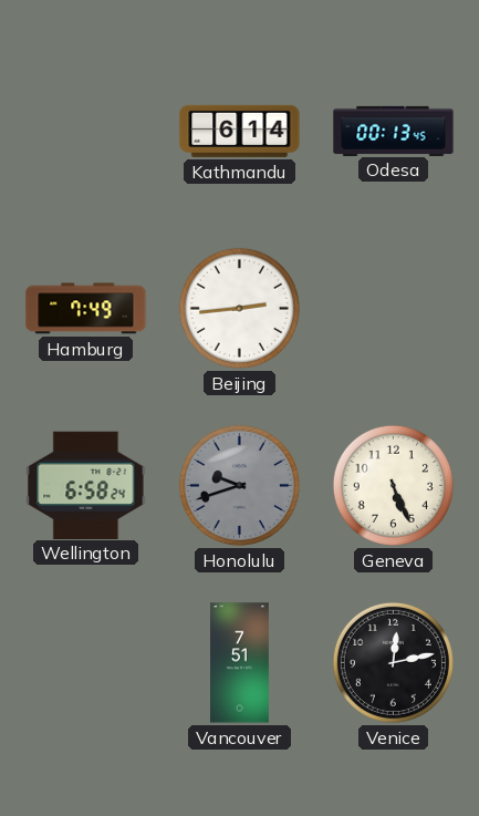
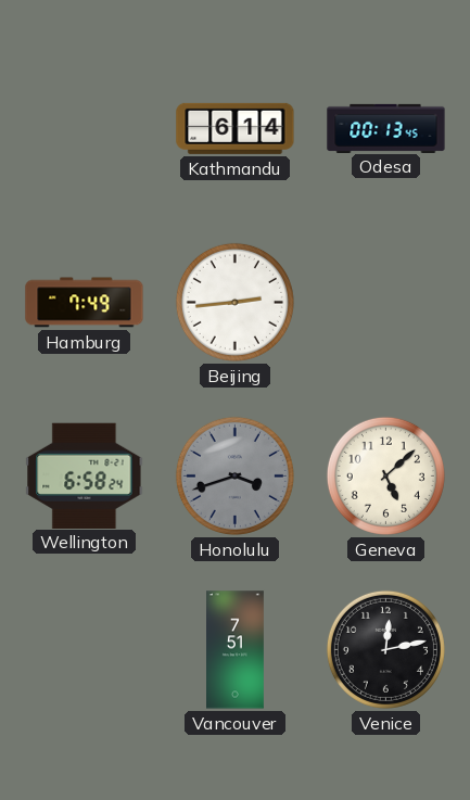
Honolulu: 9:42 -> 3:42
Geneva: 5:26 -> 5:08
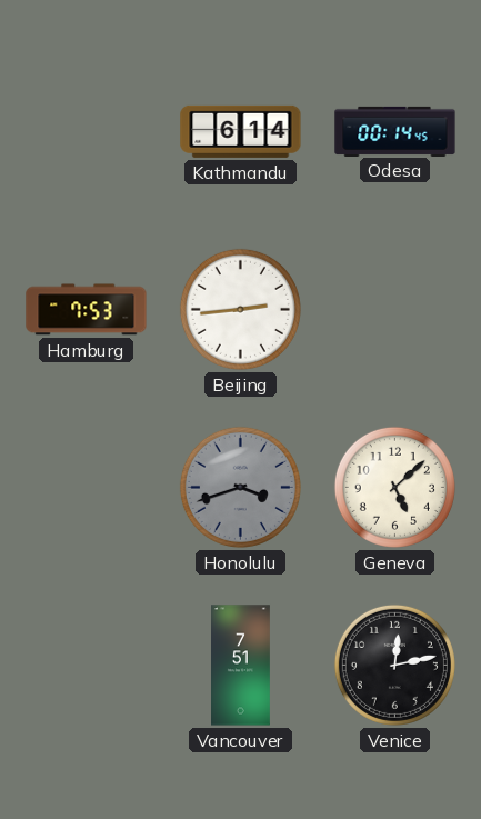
Odesa: 00:13 -> 00:14
Hamburg: 7:49 -> 7:53
Wellington: 6:58 -> none
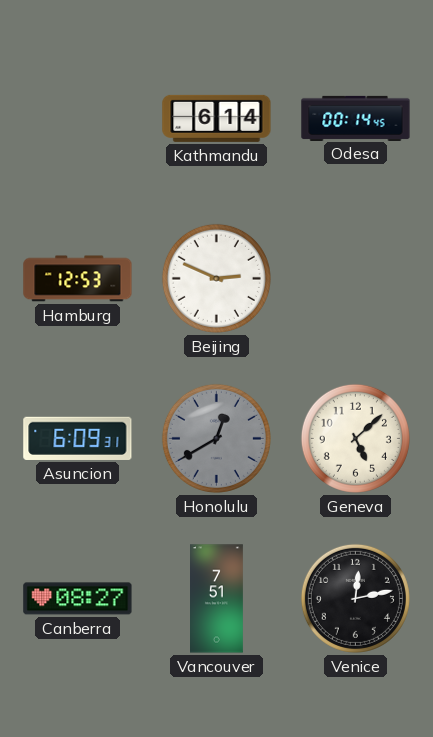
Hamburg: 7:53 -> 12:53
Beijing: 2:44 -> 2:49
Asuncion: none -> 6:09
Honolulu: 3:42 -> 12:40
Canberra: none -> 08:27
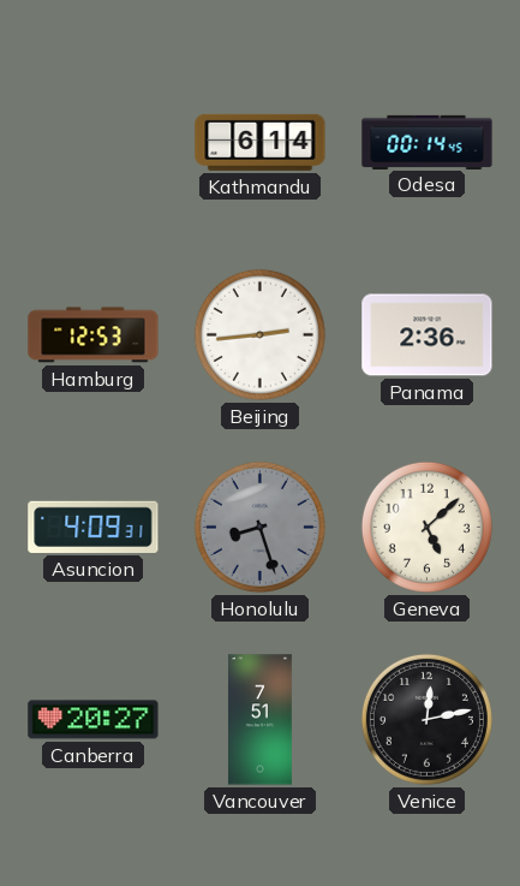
Beijing: 2:49 -> 2:44
Panama: none -> 2:36
Asuncion: 6:09 -> 4:09
Honolulu: 12:40 -> 8:27
Canberra: 08:27 -> 20:27
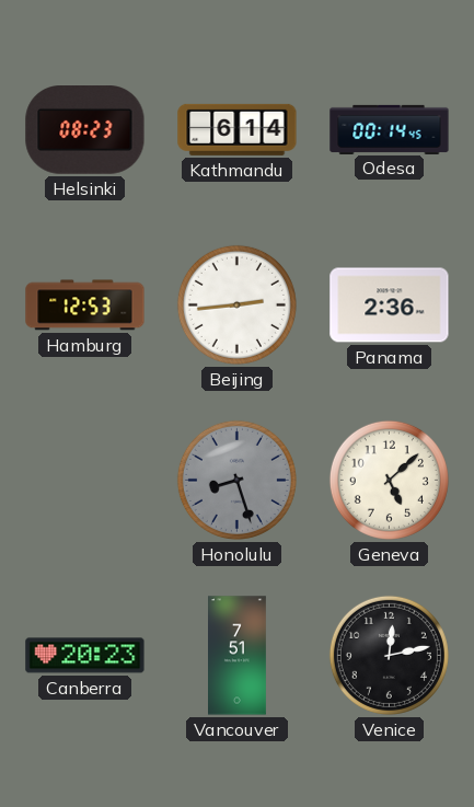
Helsinki: none -> 08:23
Asuncion: 4:09 -> none
Canberra: 20:27 -> 20:23
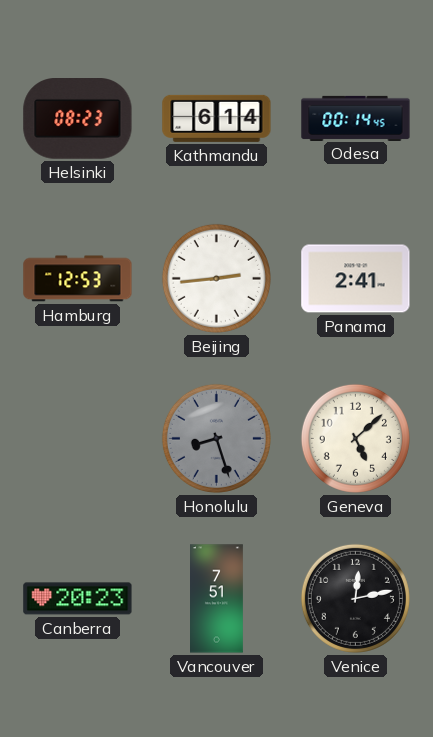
Panama: 2:36 -> 2:41
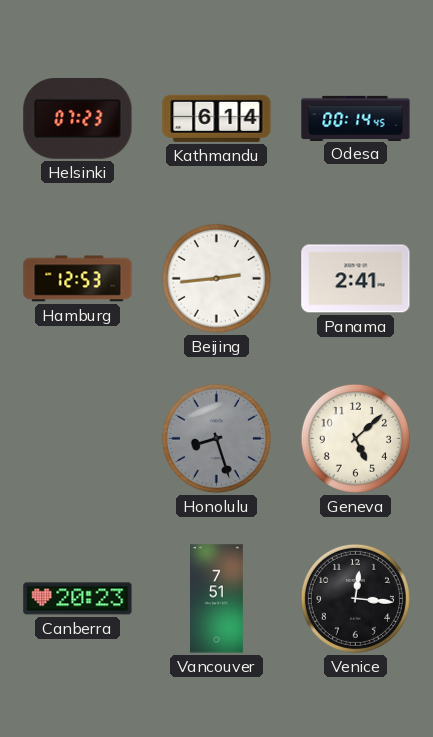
Helsinki: 08:23 -> 07:23
Venice: 12:13 -> 12:16
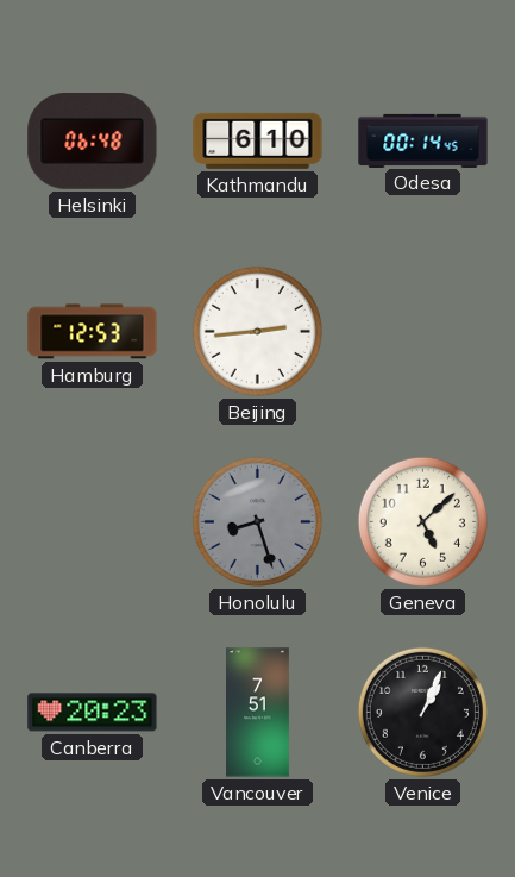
Helsinki: 07:23 -> 06:48
Kathmandu: 6:14 -> 6:10
Panama: 2:41 -> none
Venice: 12:16 -> 1:04
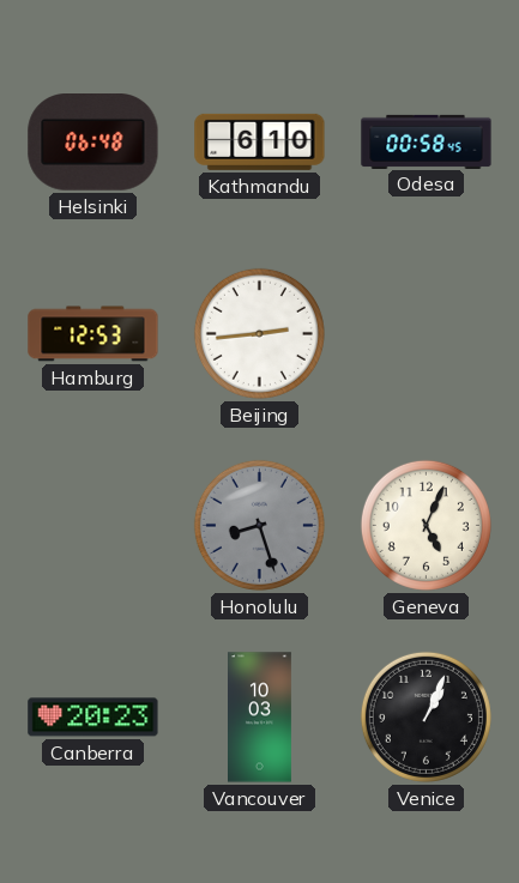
Odesa: 00:14 -> 00:58
Geneva: 5:08 -> 5:04
Vancouver: 7:51 -> 10:03
